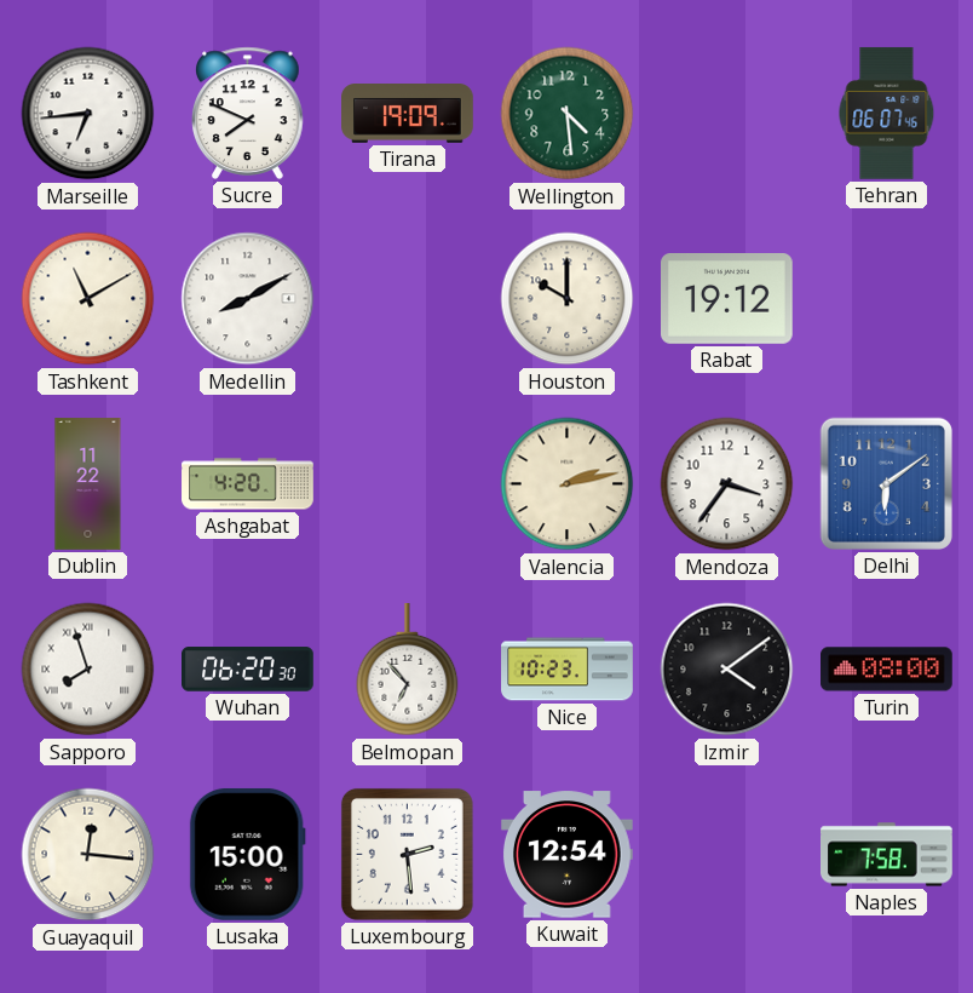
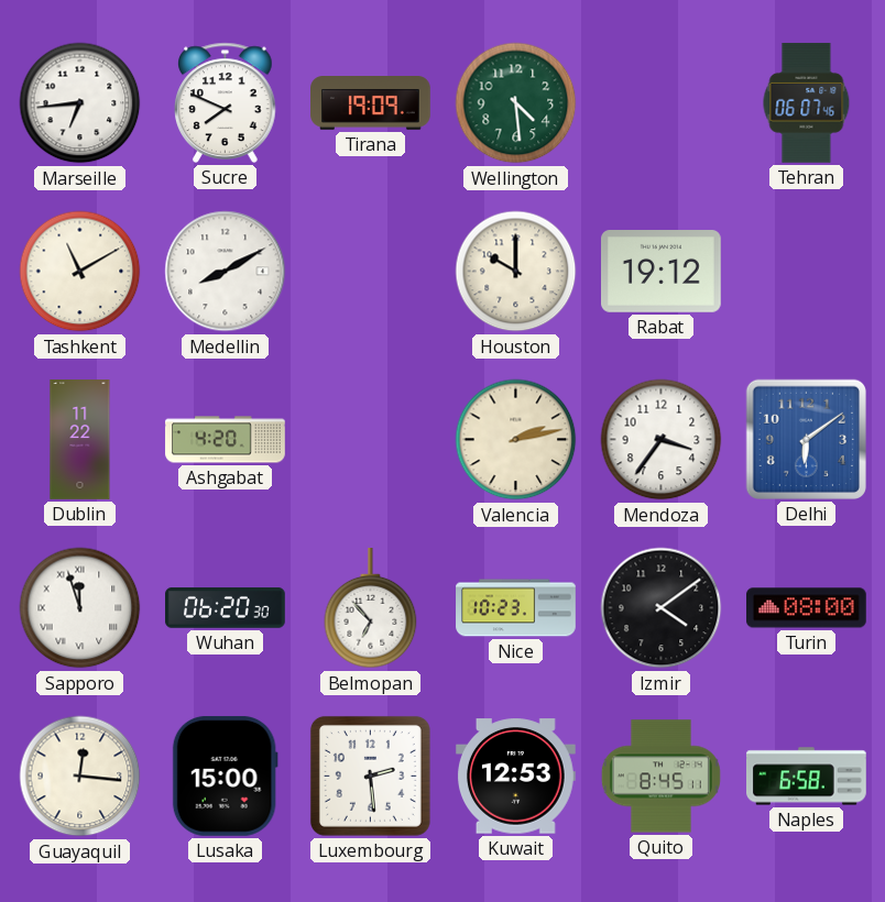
Sapporo: 7:57 -> 11:57
Kuwait: 12:54 -> 12:53
Quito: none -> 8:45
Naples: 7:58 -> 6:58
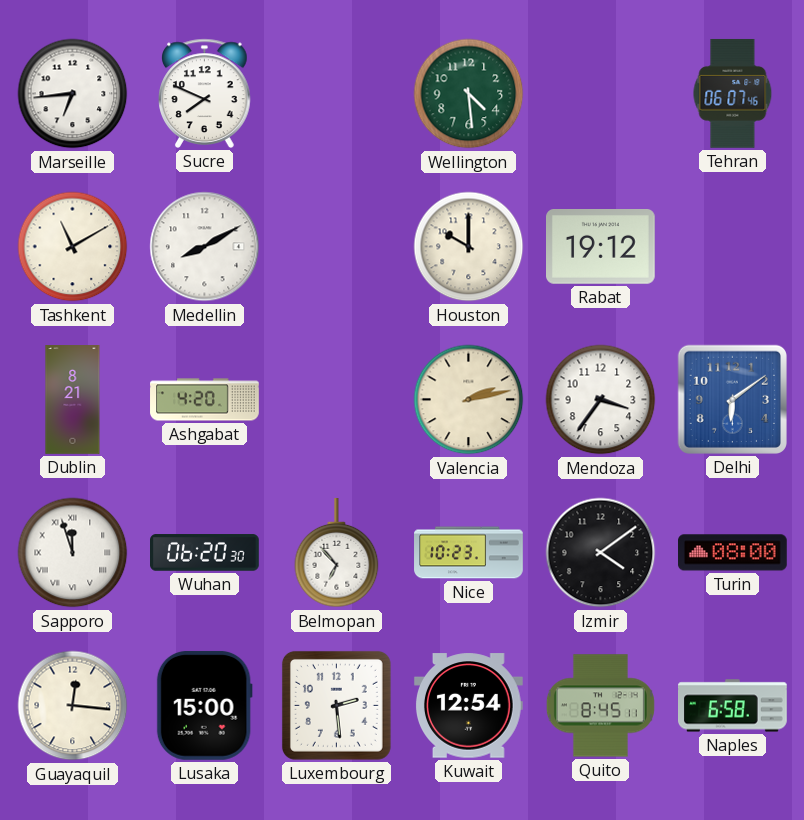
Tirana: 19:09 -> none
Dublin: 11:22 -> 8:21
Kuwait: 12:53 -> 12:54
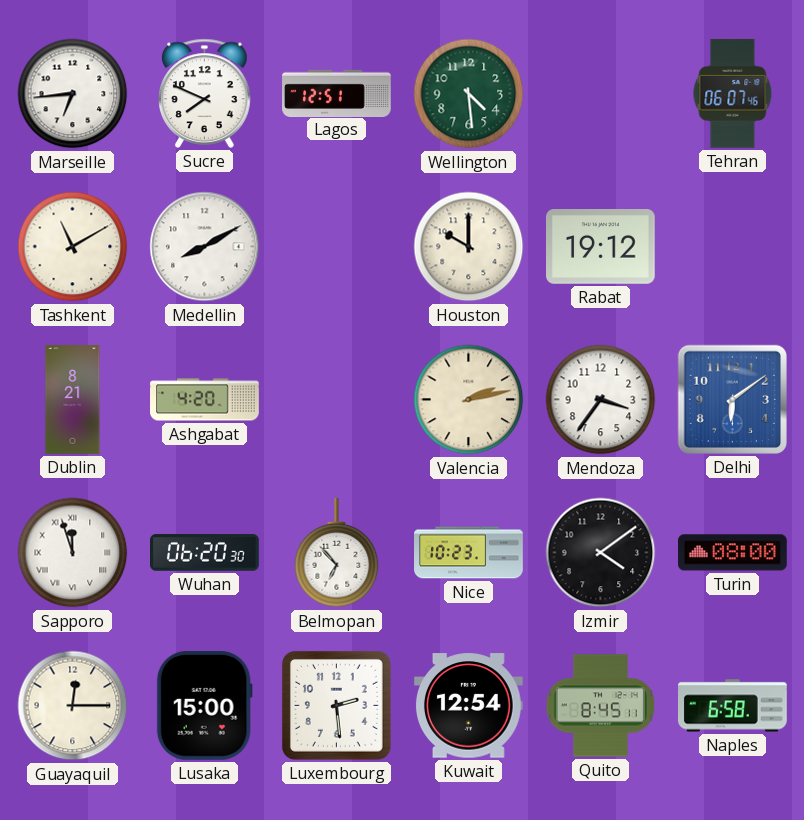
Lagos: none -> 12:51
Guayaquil: 12:16 -> 12:15
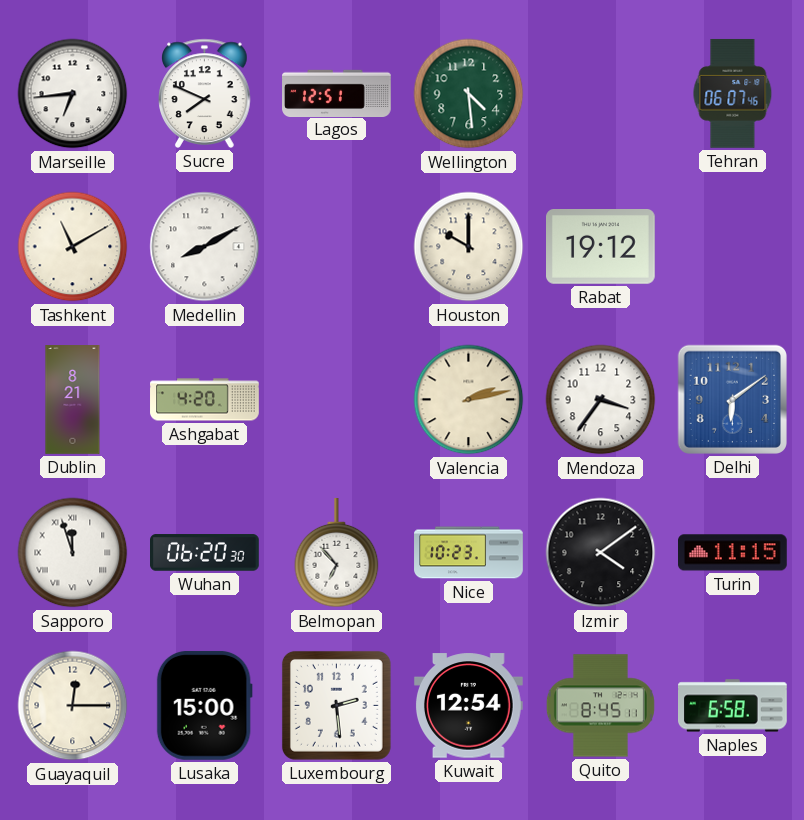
Turin: 08:00 -> 11:15
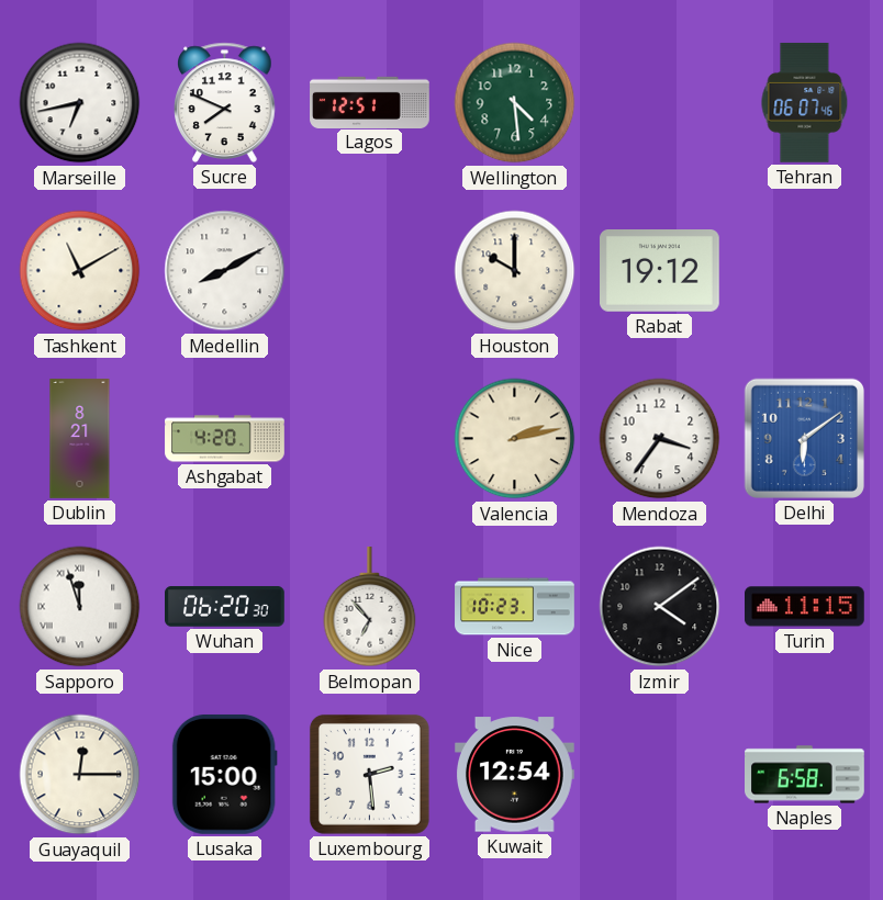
Marseille: 6:44 -> 6:43
Quito: 8:45 -> none
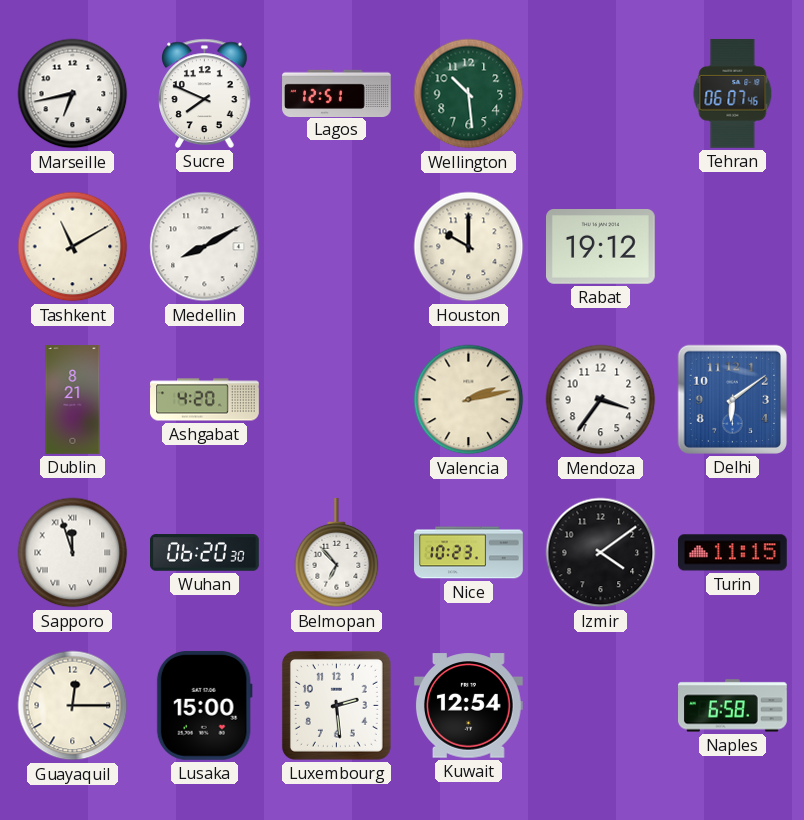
Wellington: 4:29 -> 10:29
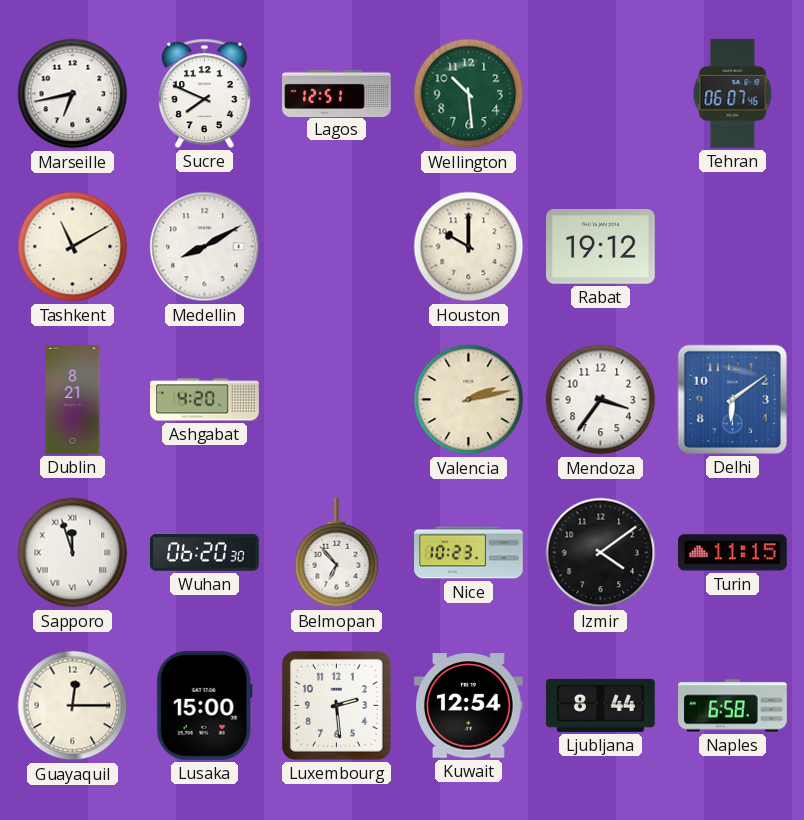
Ljubljana: none -> 8:44
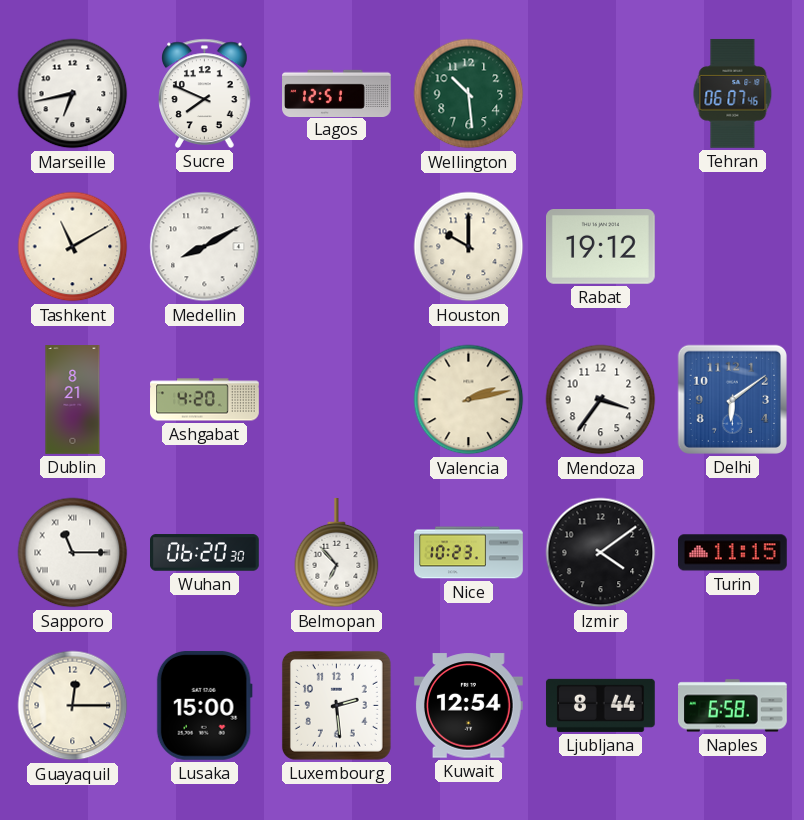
Sapporo: 11:57 -> 11:15
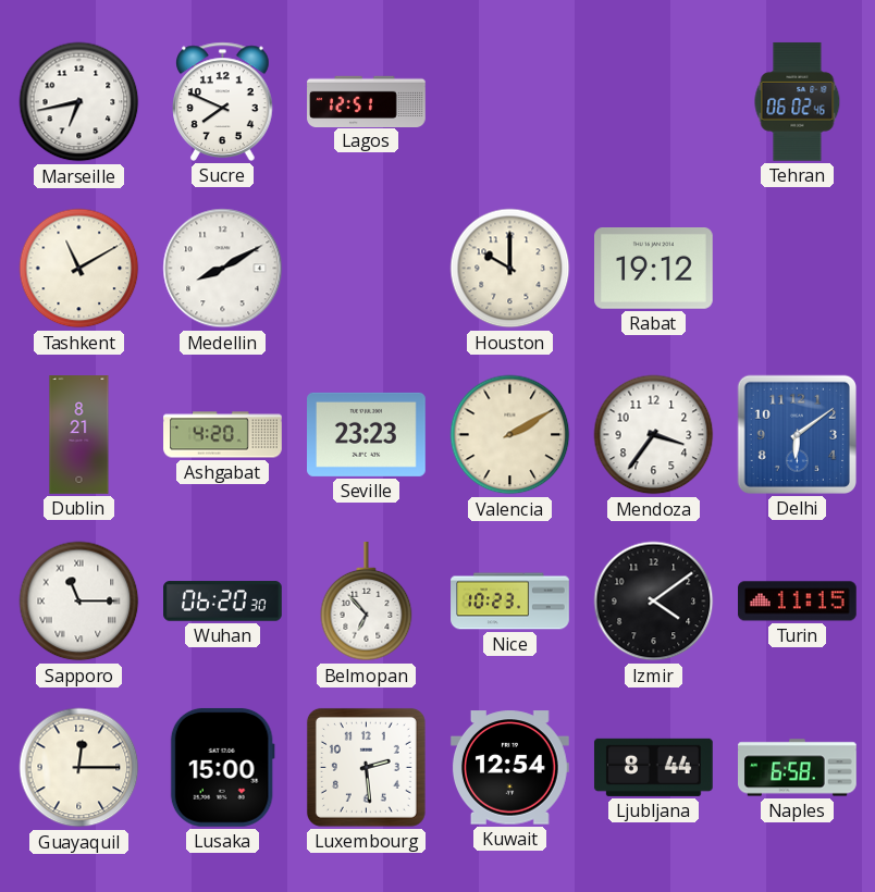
Wellington: 10:29 -> none
Tehran: 06:07 -> 06:02
Seville: none -> 23:23
Valencia: 2:13 -> 2:10
